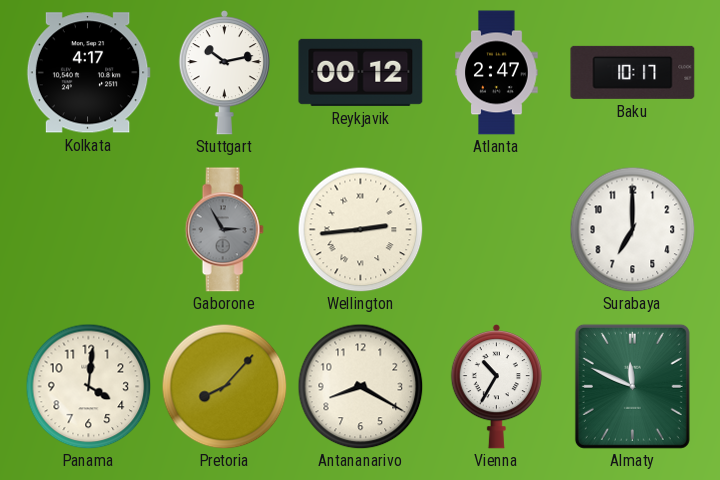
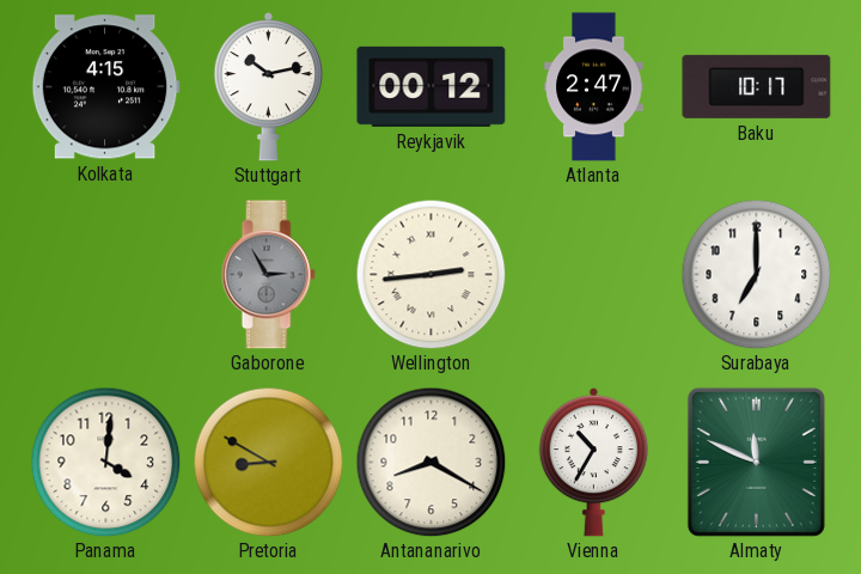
Kolkata: 4:17 -> 4:15
Pretoria: 8:07 -> 8:50
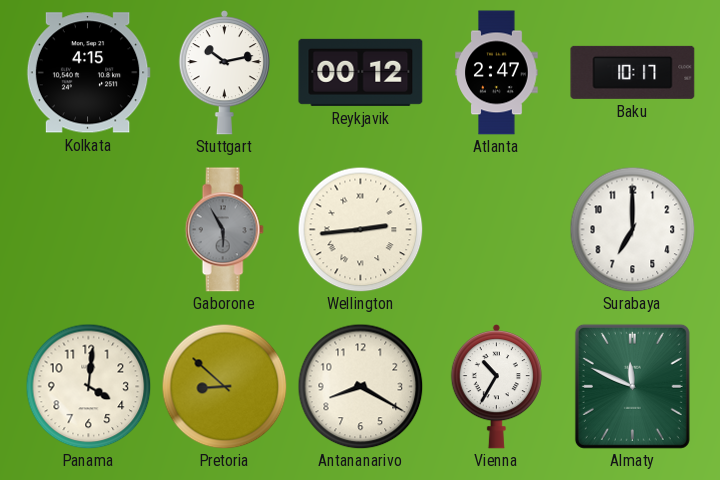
Gaborone: 2:55 -> 5:55
Pretoria: 8:50 -> 8:52
